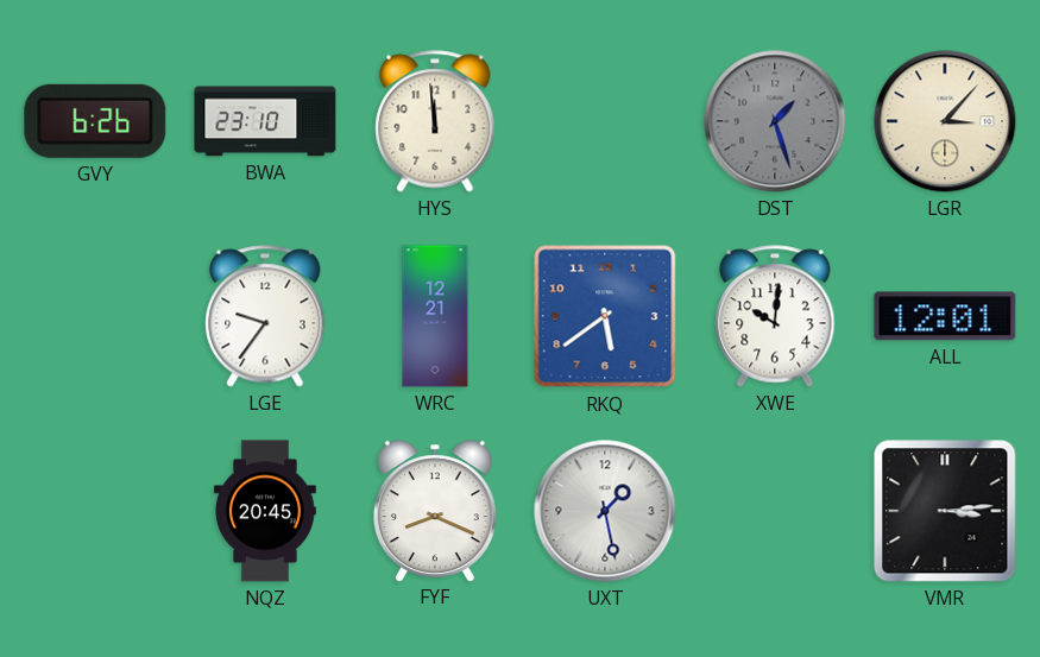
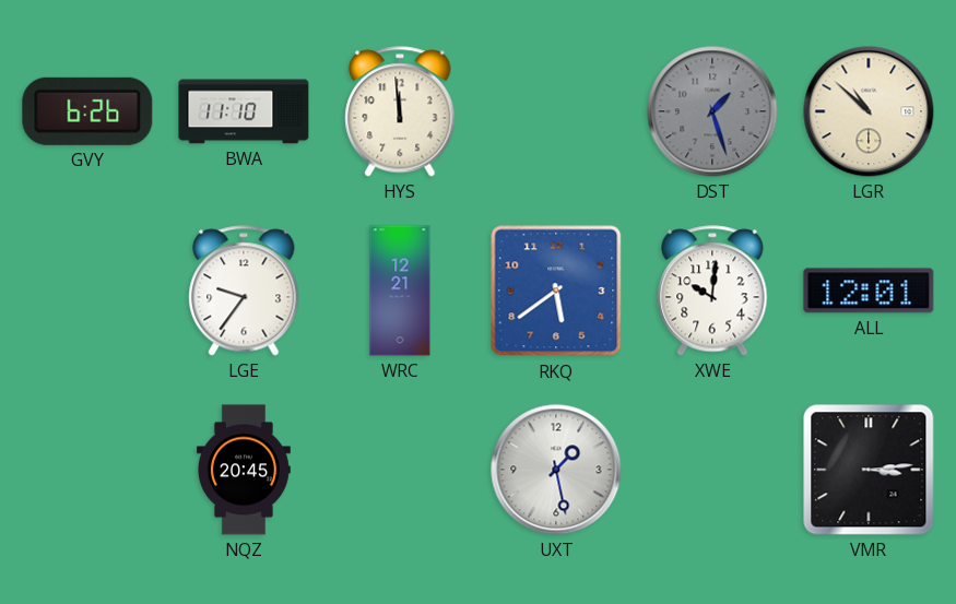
BWA: 23:10 -> 11:10
LGR: 3:07 -> 10:52
FYF: 8:19 -> none
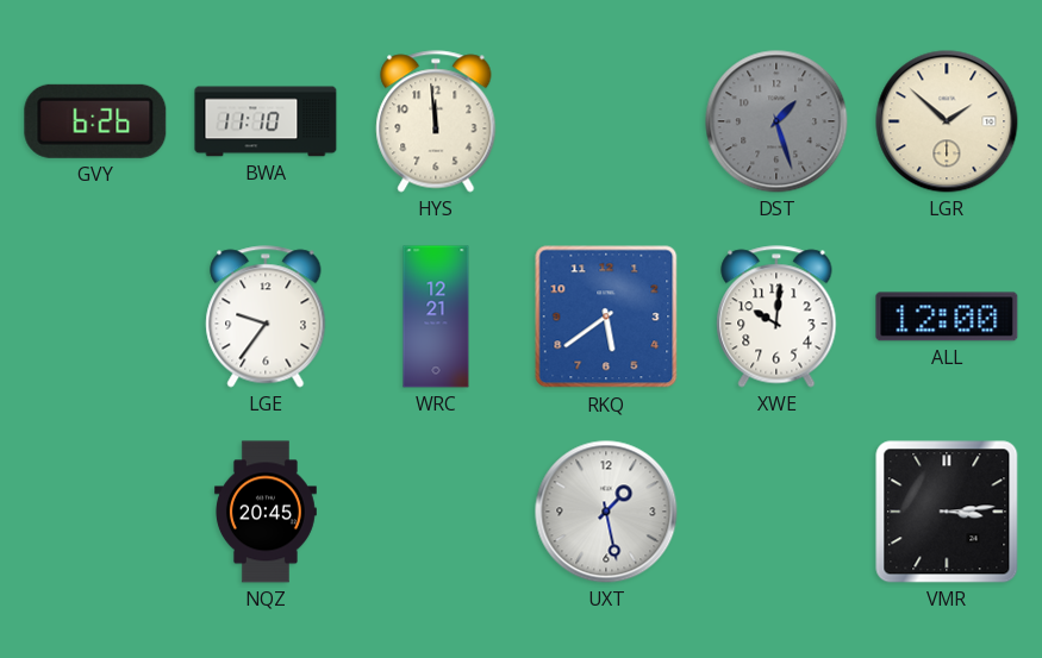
LGR: 10:52 -> 1:52
ALL: 12:01 -> 12:00
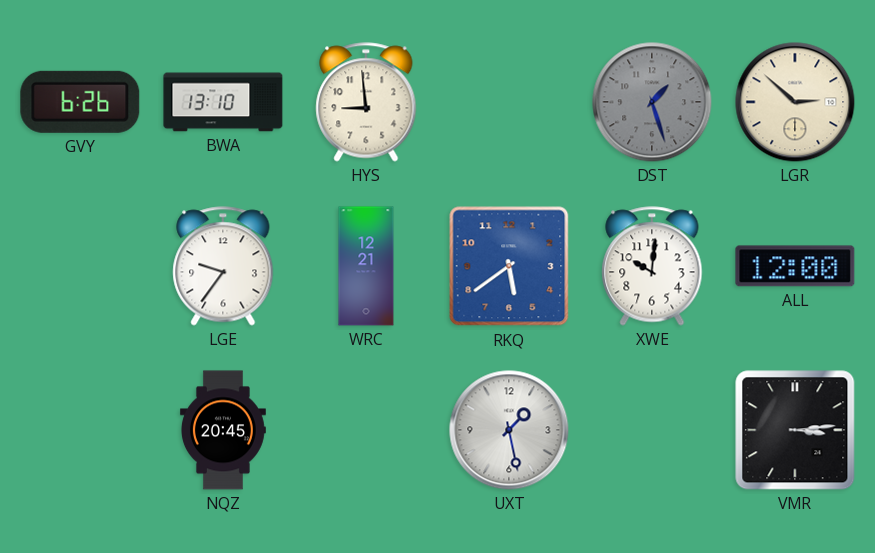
BWA: 11:10 -> 13:10
HYS: 11:59 -> 8:59
LGR: 1:52 -> 2:52
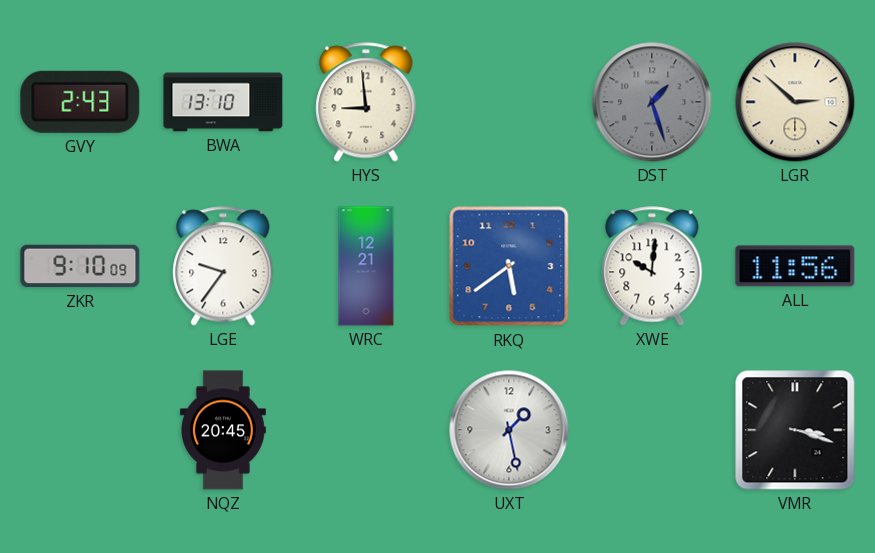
GVY: 6:26 -> 2:43
ZKR: none -> 9:10
ALL: 12:00 -> 11:56
VMR: 3:14 -> 3:18
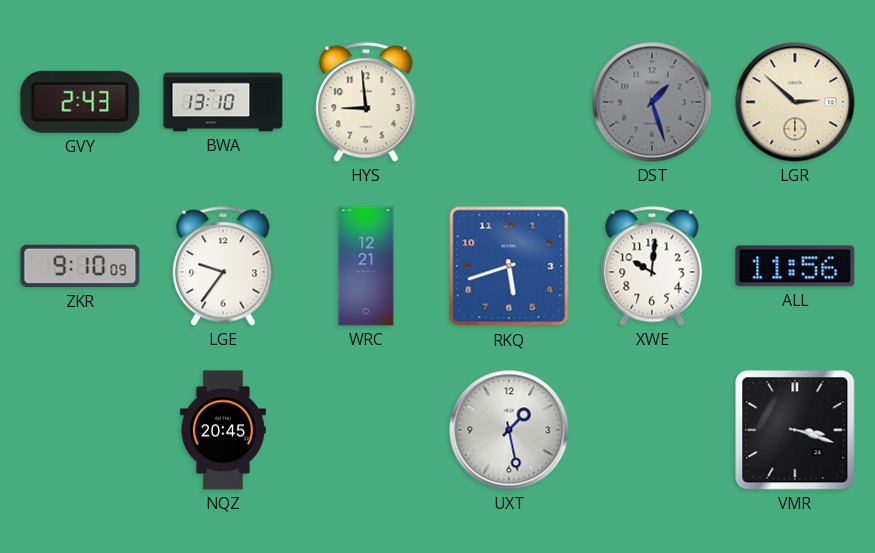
RKQ: 5:39 -> 5:42
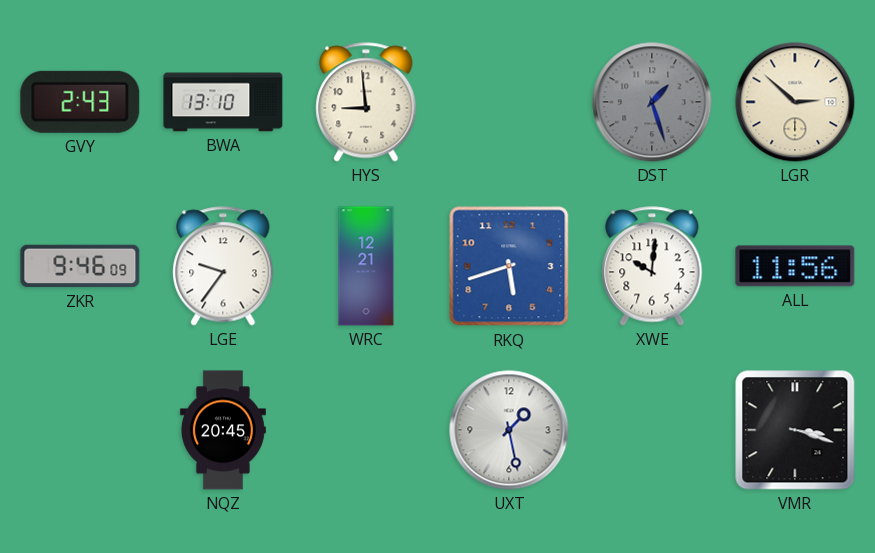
ZKR: 9:10 -> 9:46
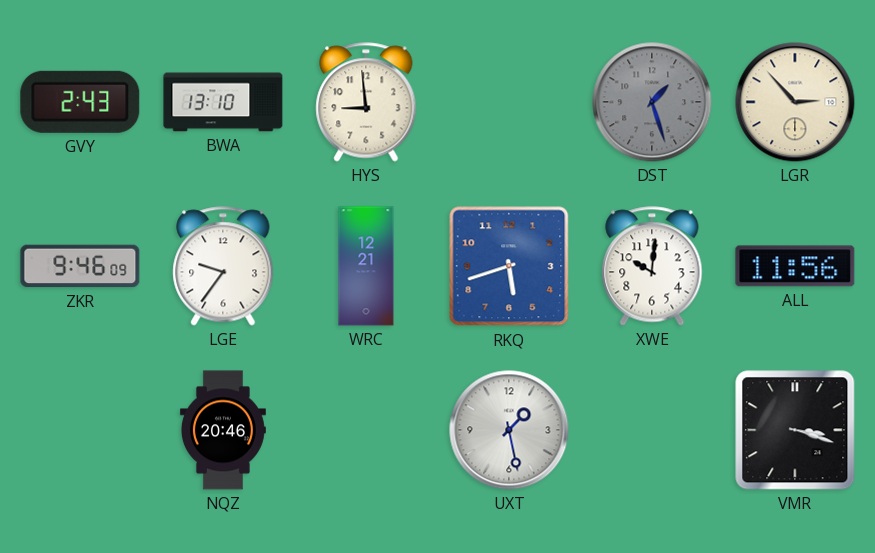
LGR: 2:52 -> 2:53
NQZ: 20:45 -> 20:46
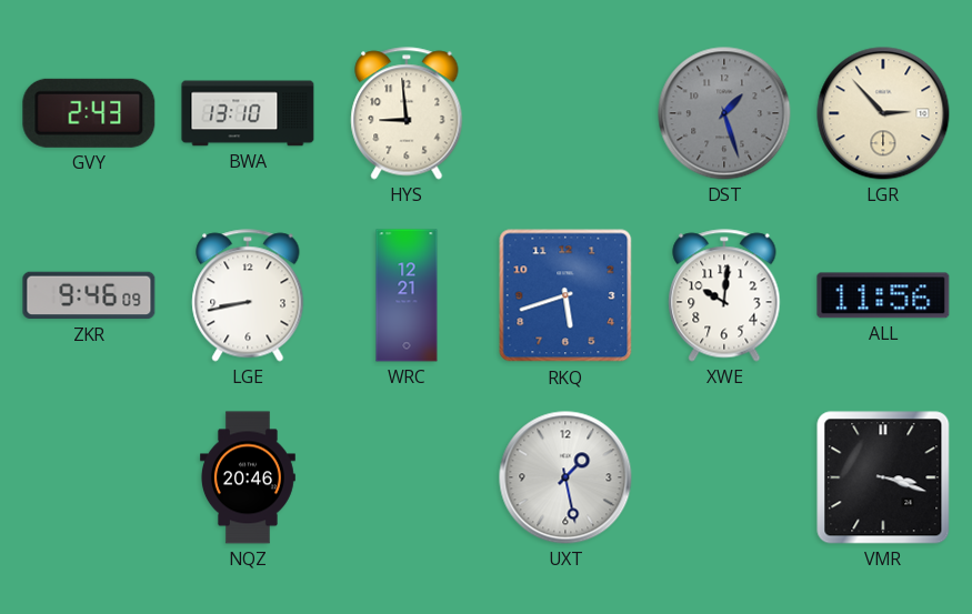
LGE: 9:36 -> 8:43
